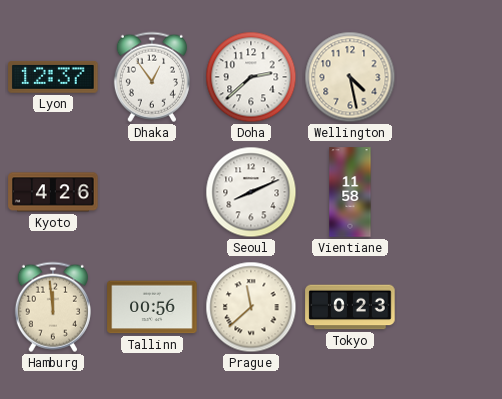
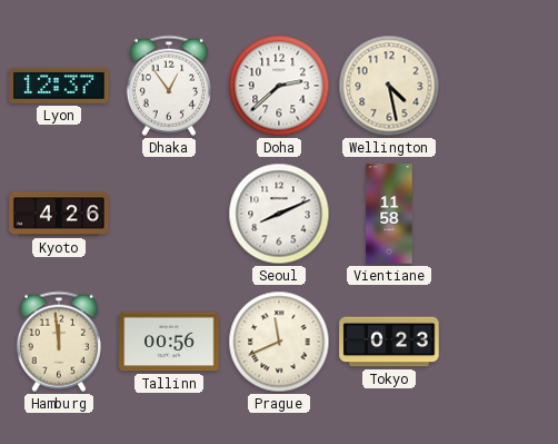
Prague: 11:38 -> 11:41
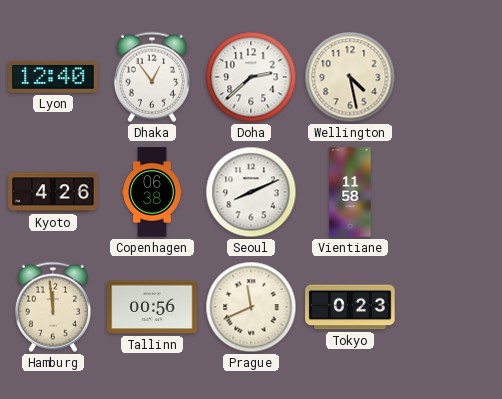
Lyon: 12:37 -> 12:40
Copenhagen: none -> 06:38
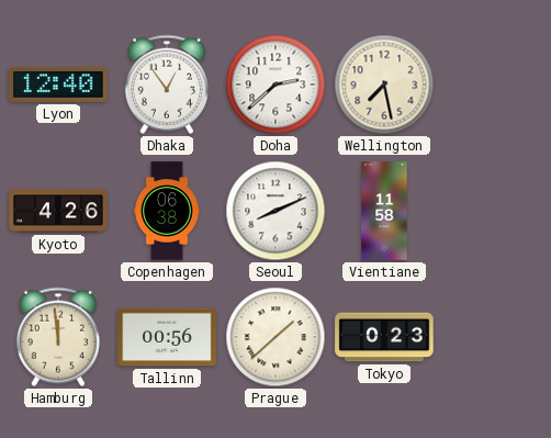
Wellington: 4:28 -> 7:28
Prague: 11:41 -> 1:38
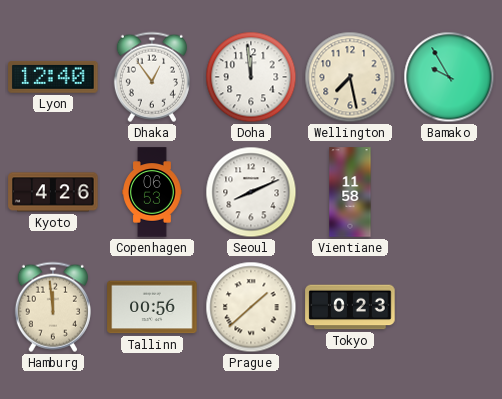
Doha: 2:38 -> 11:59
Bamako: none -> 9:55
Copenhagen: 06:38 -> 06:53
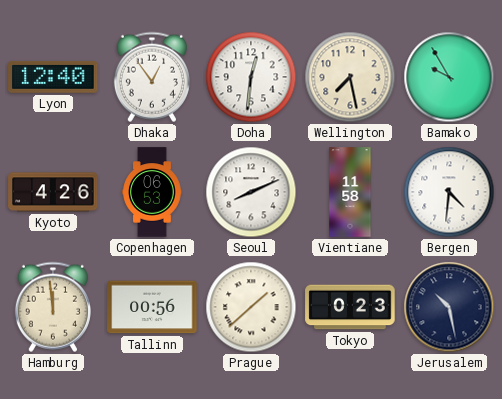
Doha: 11:59 -> 12:31
Bergen: none -> 4:31
Jerusalem: none -> 10:28
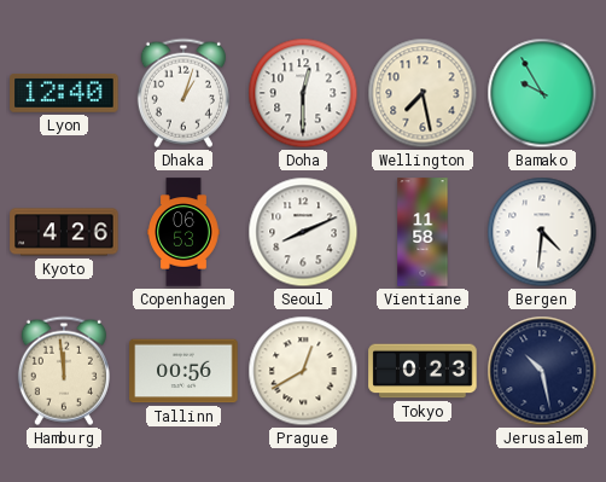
Dhaka: 12:54 -> 1:03
Doha: 12:31 -> 12:30
Prague: 1:38 -> 12:40
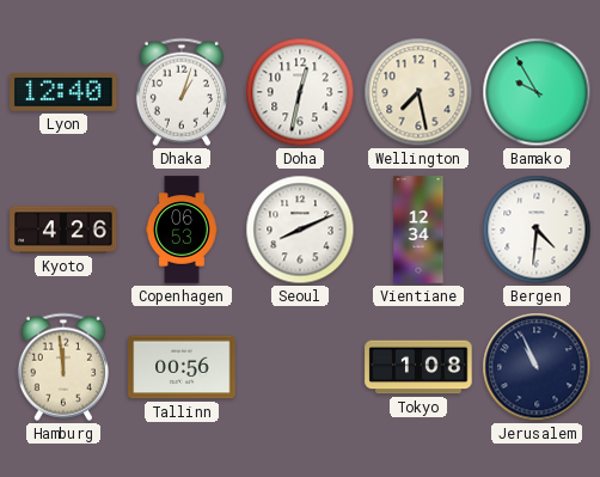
Doha: 12:30 -> 12:32
Vientiane: 11:58 -> 12:34
Prague: 12:40 -> none
Tokyo: 0:23 -> 1:08
Jerusalem: 10:28 -> 10:56
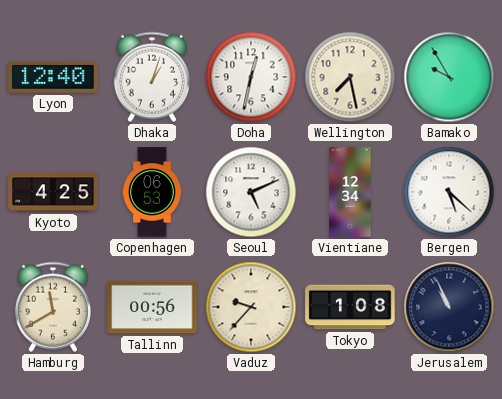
Kyoto: 4:26 -> 4:25
Seoul: 8:11 -> 5:11
Bergen: 4:31 -> 5:22
Hamburg: 11:59 -> 11:40
Vaduz: none -> 9:37
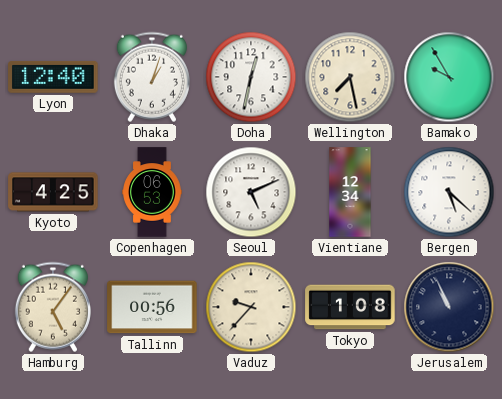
Hamburg: 11:40 -> 5:06
